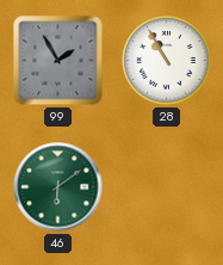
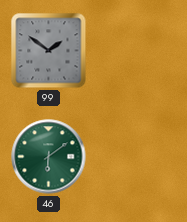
99: 1:55 -> 1:51
28: 10:55 -> none
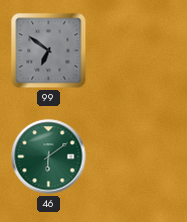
99: 1:51 -> 6:51
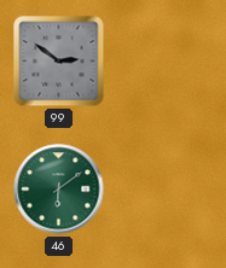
99: 6:51 -> 2:51
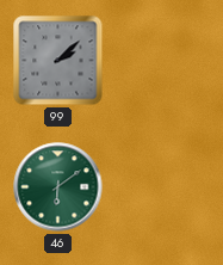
99: 2:51 -> 2:08
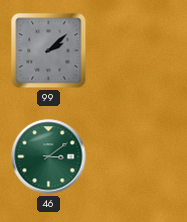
46: 6:09 -> 3:09
